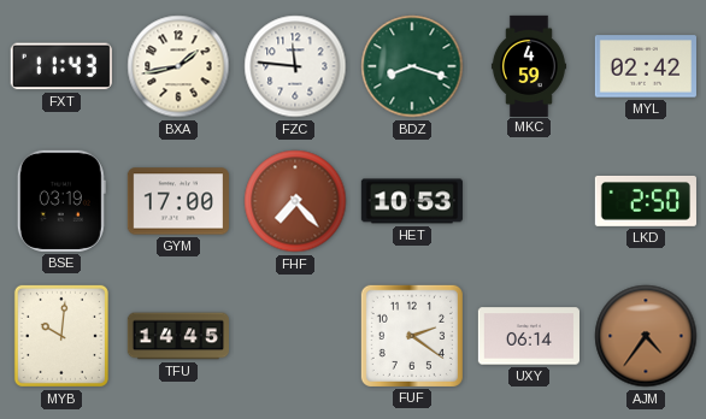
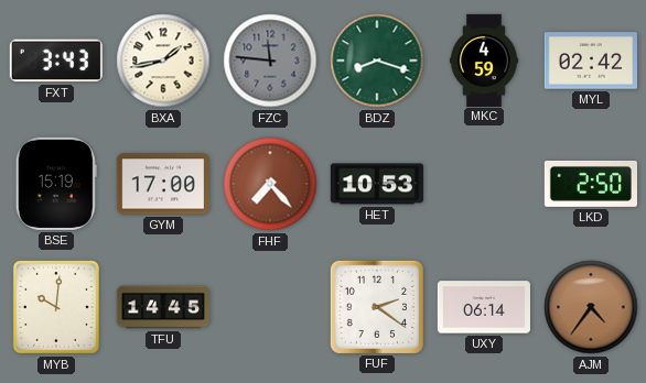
FXT: 11:43 -> 3:43
FZC dial: white -> grey
BSE: 03:19 -> 15:19
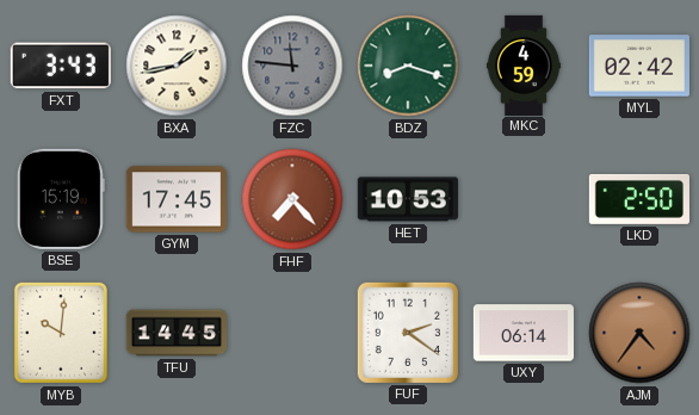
GYM: 17:00 -> 17:45
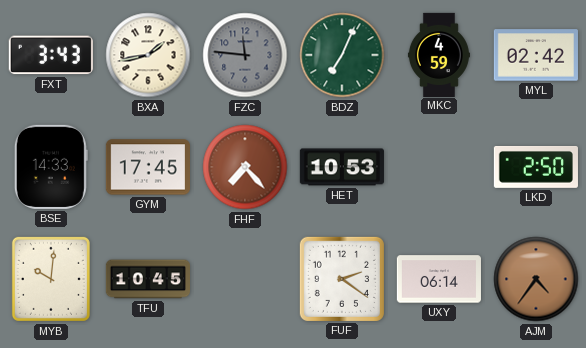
BDZ: 8:18 -> 7:04
BSE: 15:19 -> 14:33
TFU: 14:45 -> 10:45
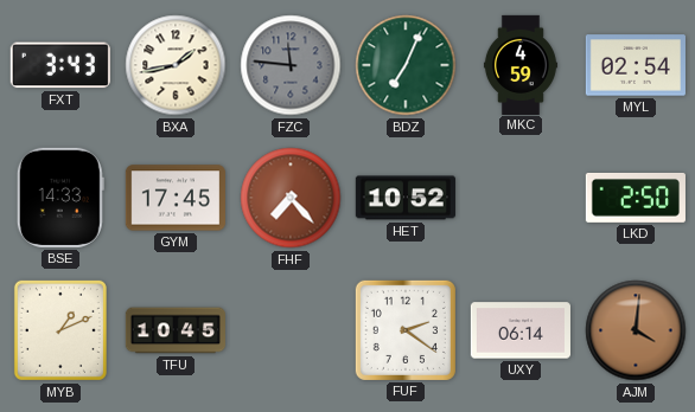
MYL: 02:42 -> 02:54
HET: 10:53 -> 10:52
MYB: 10:01 -> 1:11
AJM: 4:36 -> 4:01
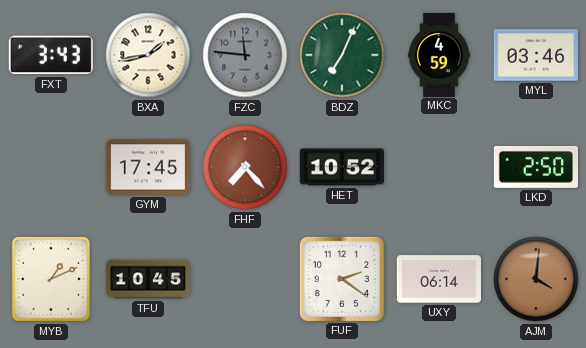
MYL: 02:54 -> 03:46
BSE: 14:33 -> none
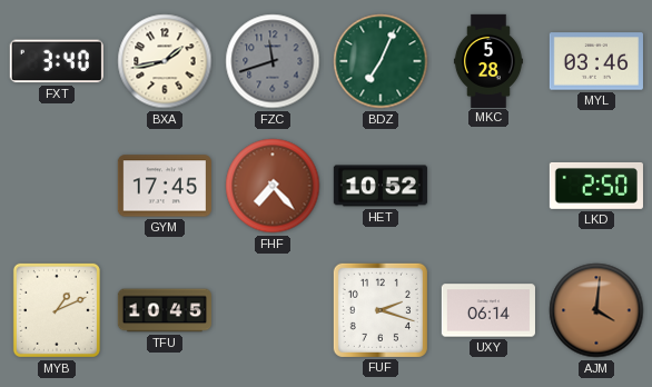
FXT: 3:43 -> 3:40
FZC: 11:46 -> 11:42
MKC: 4:59 -> 5:28
FUF: 2:21 -> 2:18
